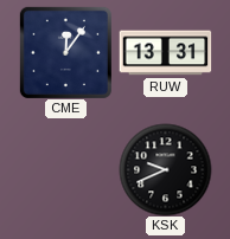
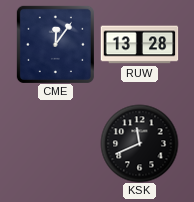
RUW: 13:31 -> 13:28
KSK: 9:41 -> 11:41
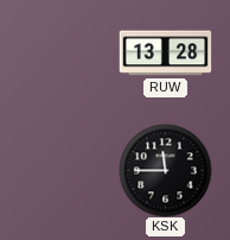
CME: 12:06 -> none
KSK: 11:41 -> 11:45
